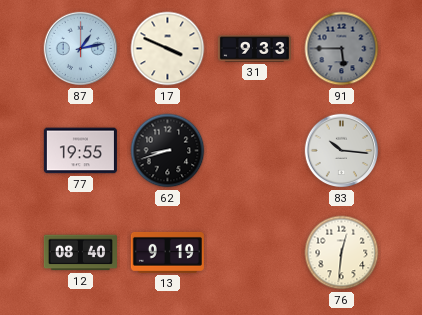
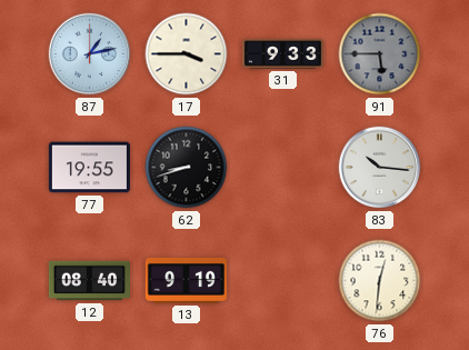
17: 3:49 -> 3:45
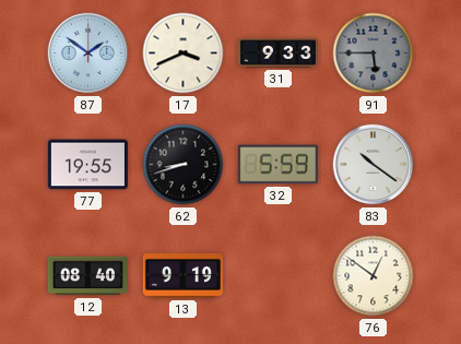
87: 1:13 -> 1:51
17: 3:45 -> 3:41
32: none -> 5:59
83: 10:16 -> 10:21
76: 12:31 -> 12:51
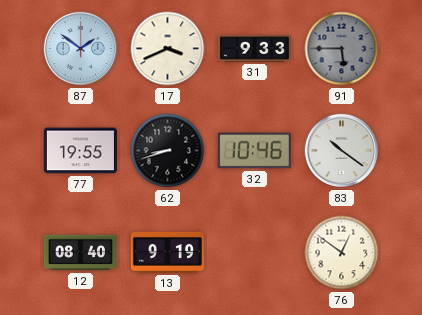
32: 5:59 -> 10:46
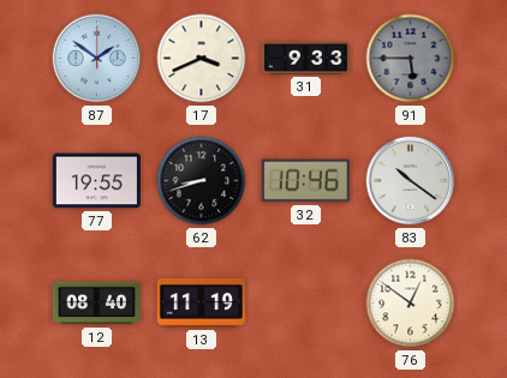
13: 9:19 -> 11:19
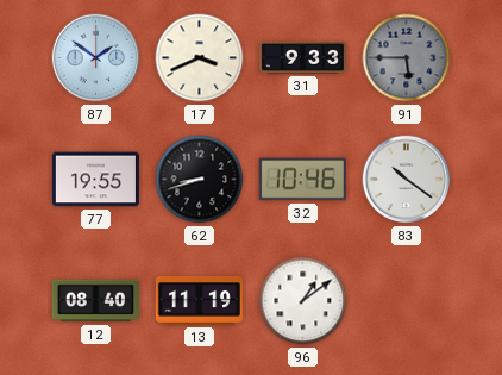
96: none -> 1:09
76: 12:51 -> none
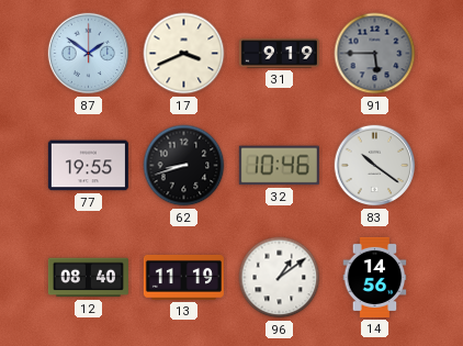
31: 9:33 -> 9:19
14: none -> 14:56
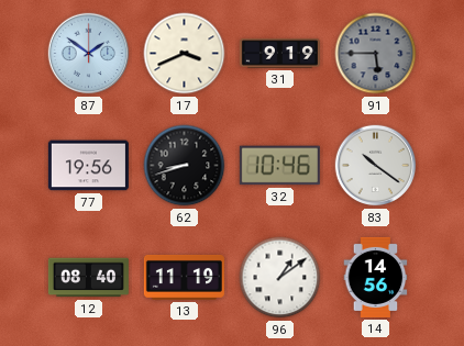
77: 19:55 -> 19:56
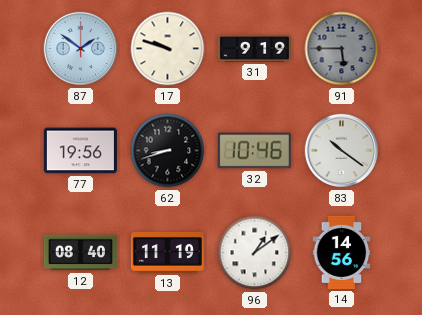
17: 3:41 -> 9:48
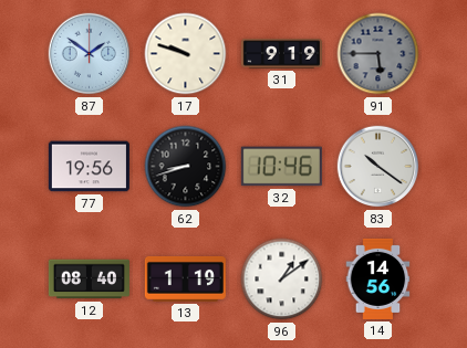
13: 11:19 -> 1:19
